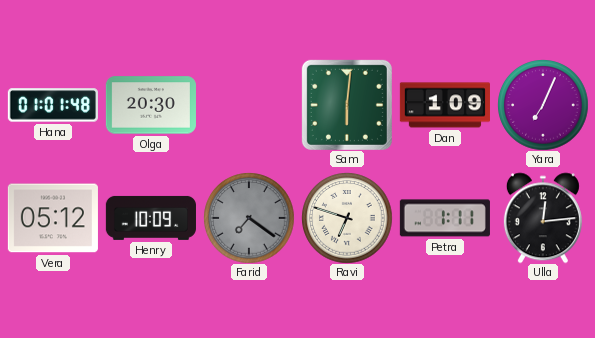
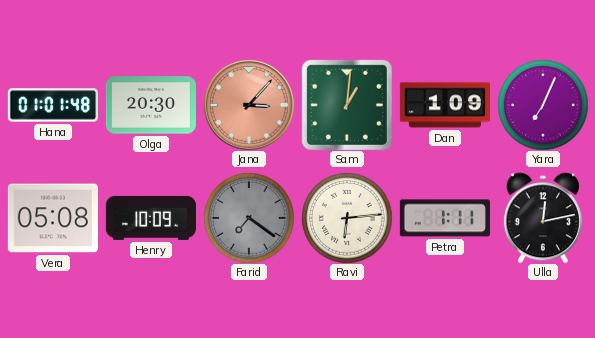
Jana: none -> 3:07
Sam: 6:01 -> 1:01
Vera: 05:12 -> 05:08
Ravi: 6:48 -> 6:14
Ulla: 12:14 -> 12:13
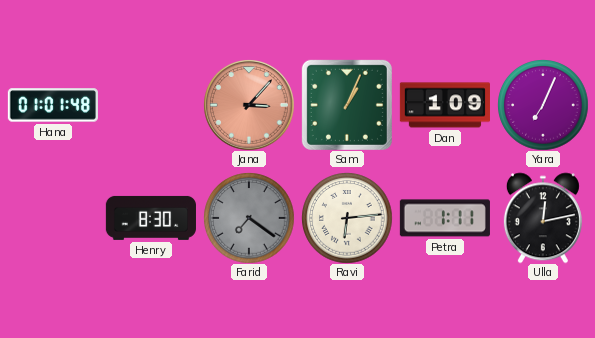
Olga: 20:30 -> none
Sam: 1:01 -> 1:04
Vera: 05:08 -> none
Henry: 10:09 -> 8:30
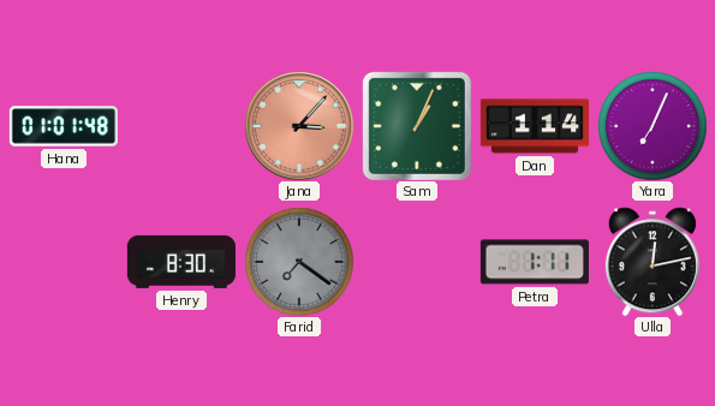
Dan: 1:09 -> 1:14
Ravi: 6:14 -> none
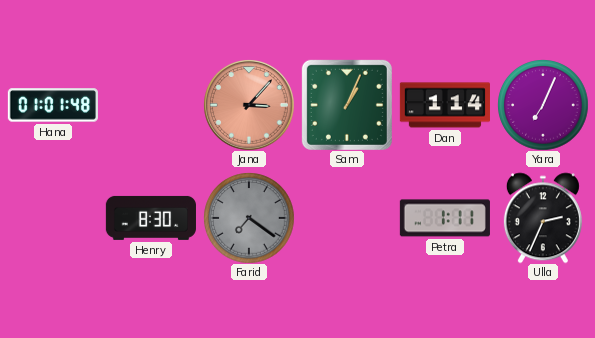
Ulla: 12:13 -> 2:34
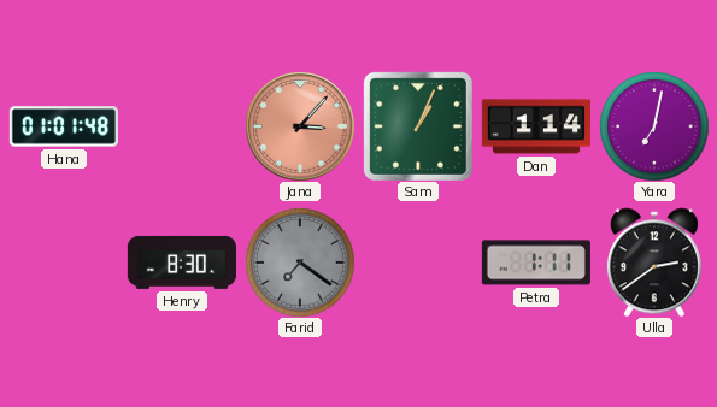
Yara: 7:04 -> 7:02
Ulla: 2:34 -> 2:39
